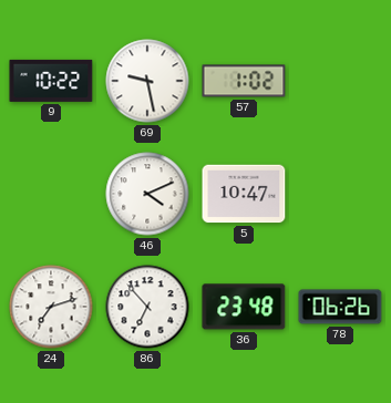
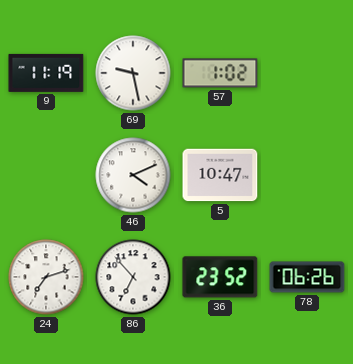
9: 10:22 -> 11:19
36: 23:48 -> 23:52
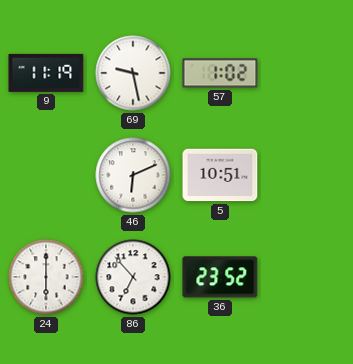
46: 4:11 -> 6:11
5: 10:47 -> 10:51
24: 7:12 -> 6:00
78: 06:26 -> none
